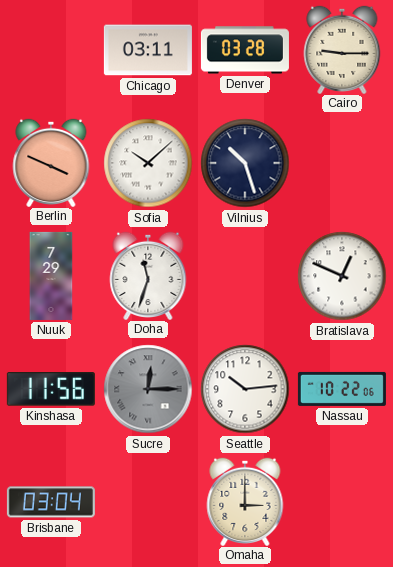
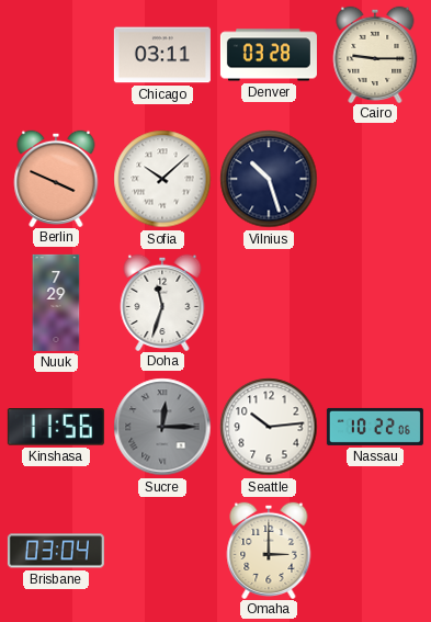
Bratislava: 12:49 -> none
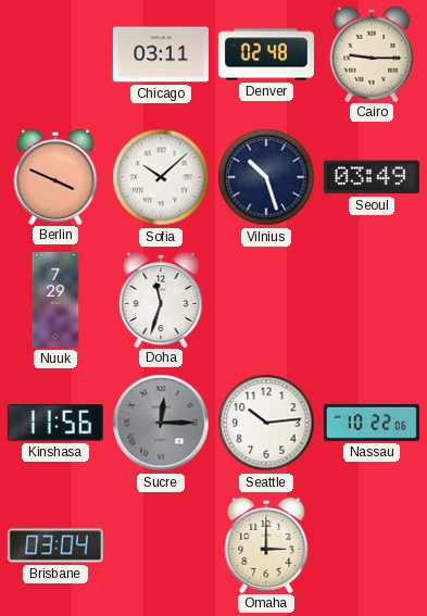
Denver: 03:28 -> 02:48
Seoul: none -> 03:49
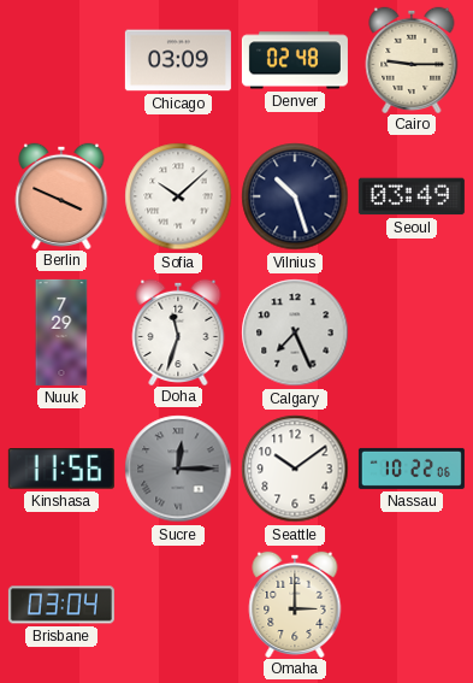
Chicago: 03:11 -> 03:09
Calgary: none -> 7:26
Seattle: 10:14 -> 10:09
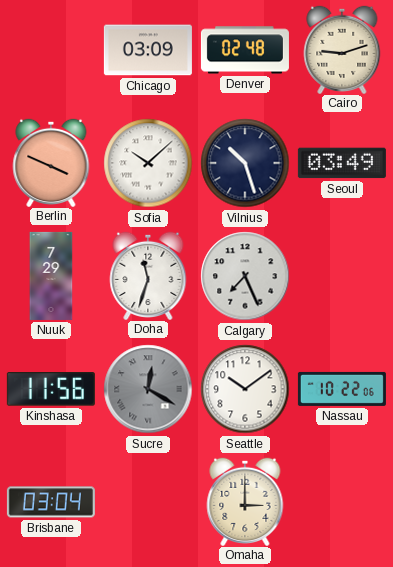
Cairo: 9:15 -> 9:12
Sucre: 12:15 -> 12:20
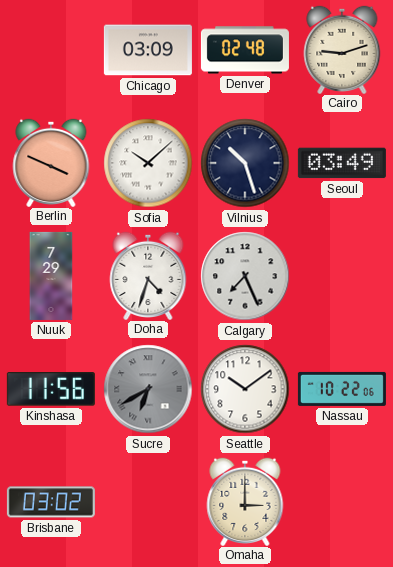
Doha: 11:33 -> 4:33
Sucre: 12:20 -> 6:40
Brisbane: 03:04 -> 03:02
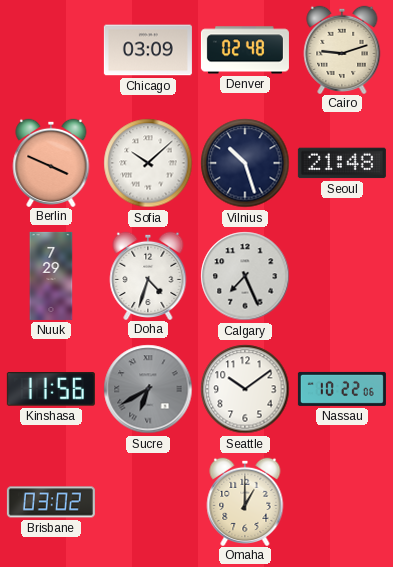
Seoul: 03:49 -> 21:48
Omaha: 3:00 -> 1:00
